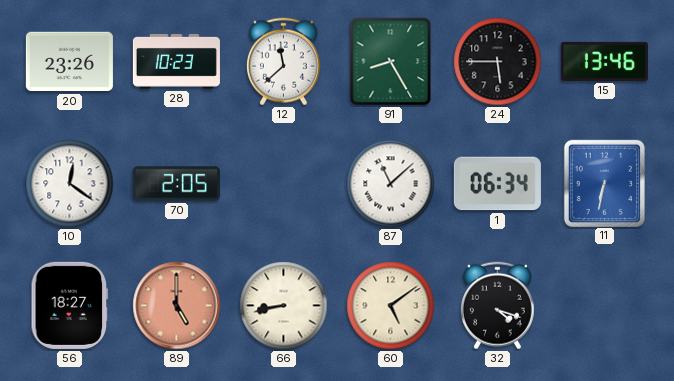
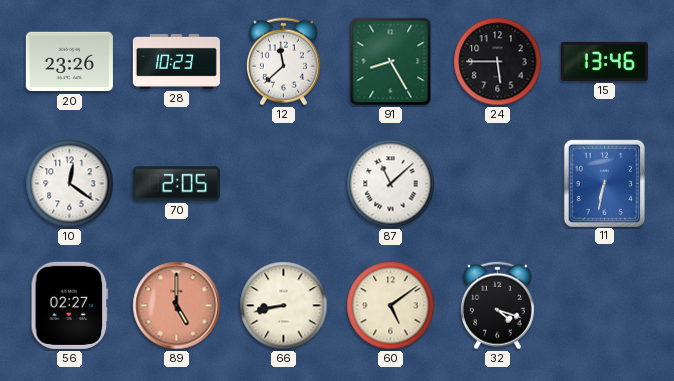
1: 06:34 -> none
56: 18:27 -> 02:27
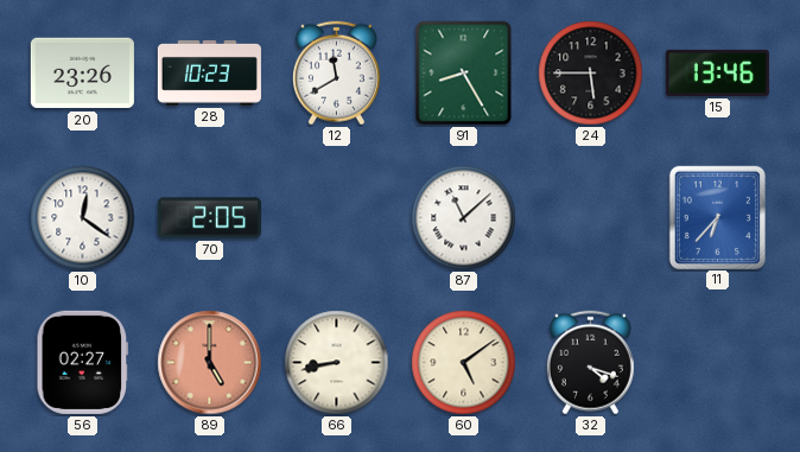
12: 11:38 -> 11:40
11: 6:32 -> 6:37
